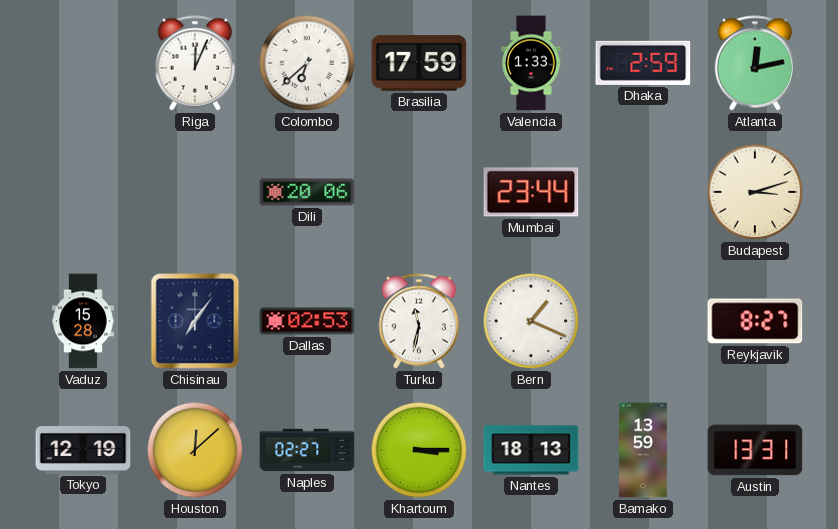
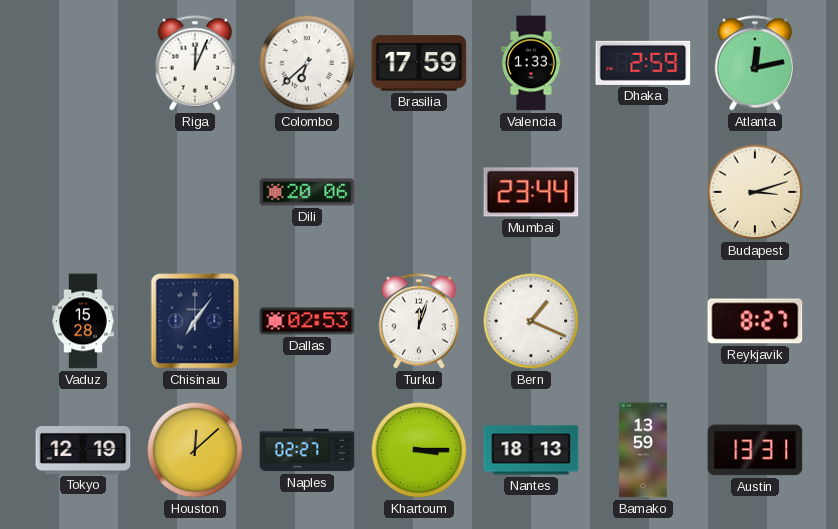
Turku: 11:32 -> 12:03
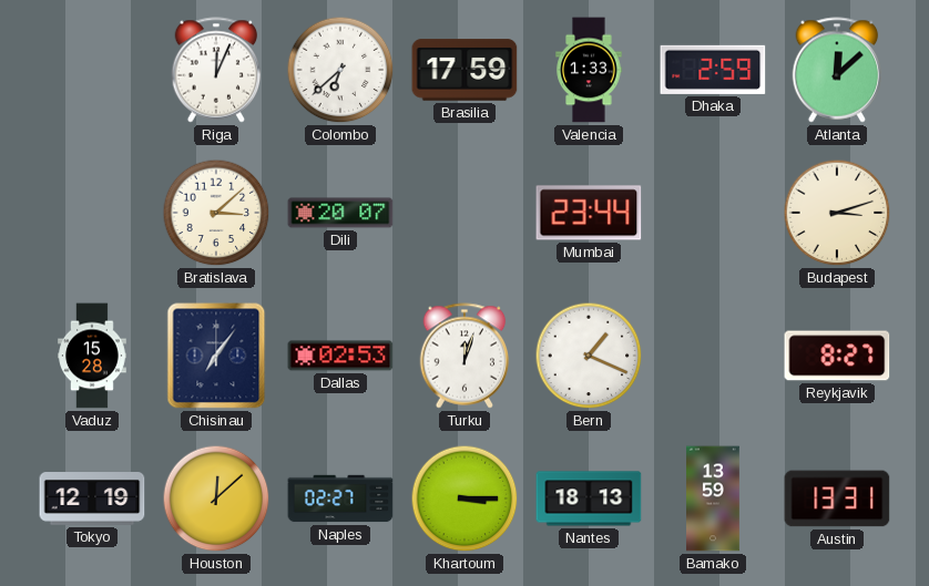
Atlanta: 12:13 -> 12:08
Bratislava: none -> 3:08
Dili: 20:06 -> 20:07
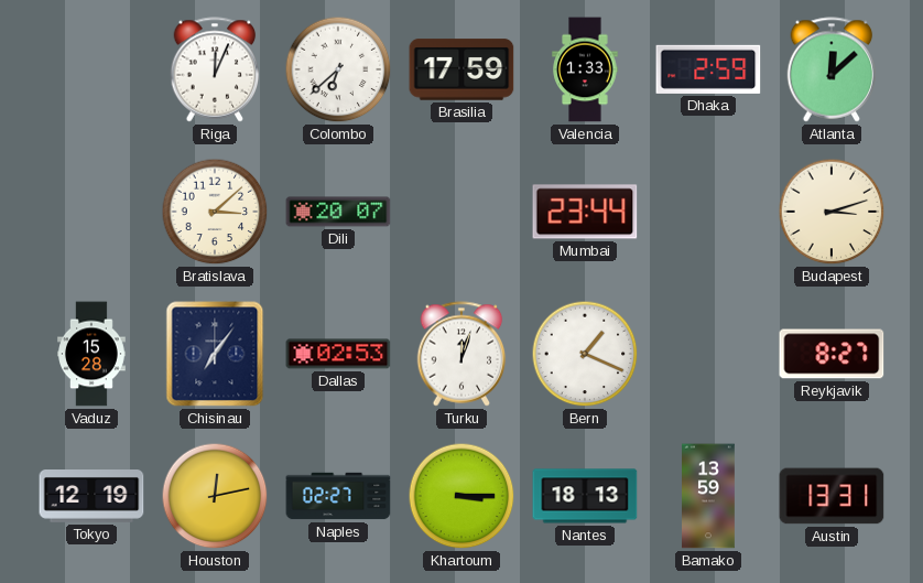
Houston: 12:08 -> 12:13
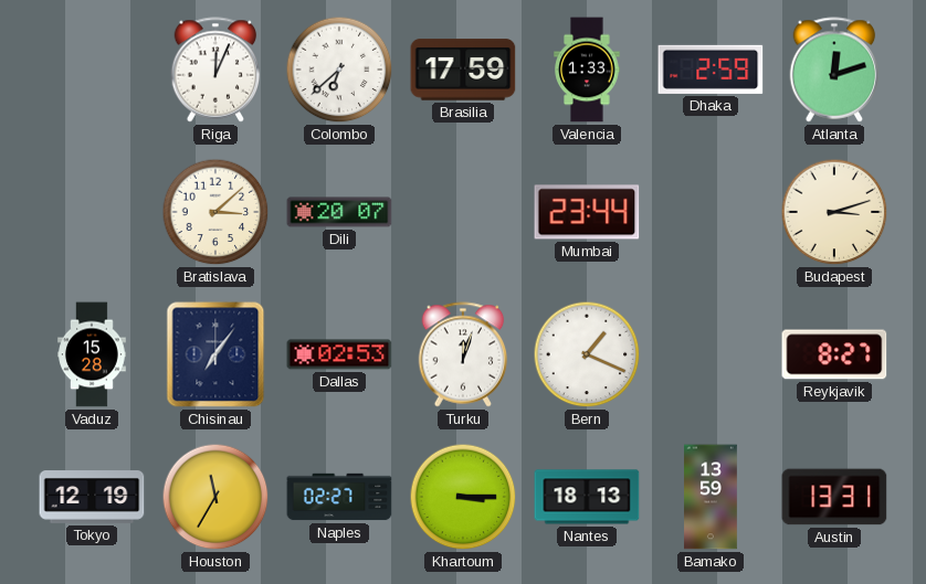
Atlanta: 12:08 -> 12:12
Houston: 12:13 -> 11:35
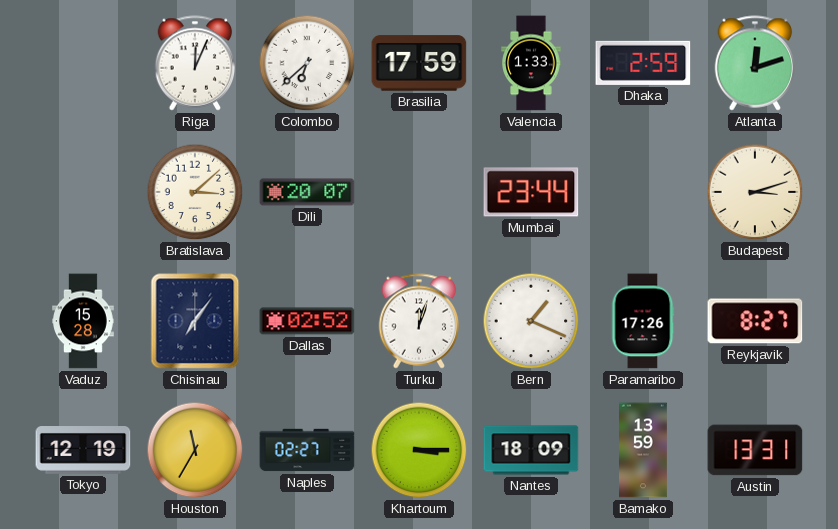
Dallas: 02:53 -> 02:52
Paramaribo: none -> 17:26
Nantes: 18:13 -> 18:09
